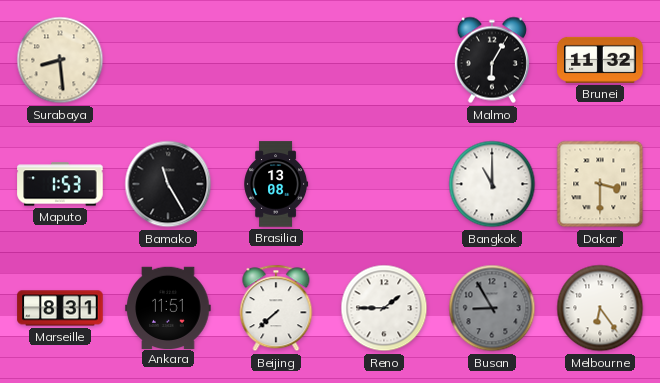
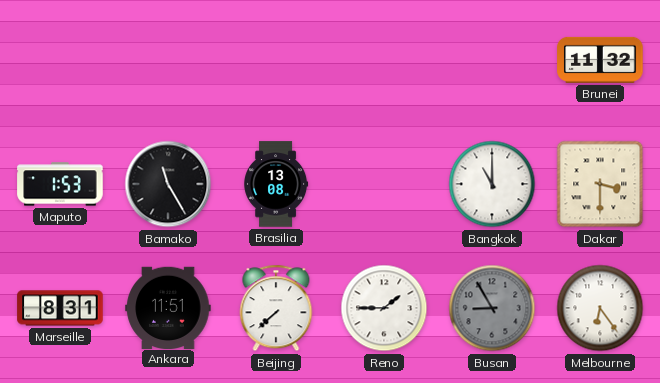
Surabaya: 8:29 -> none
Malmo: 6:05 -> none
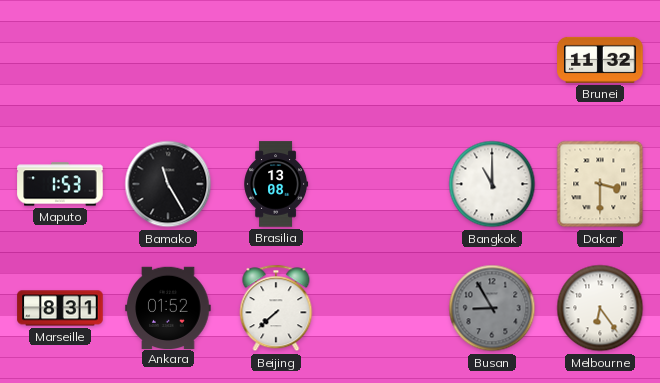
Ankara: 11:51 -> 01:52
Reno: 1:45 -> none
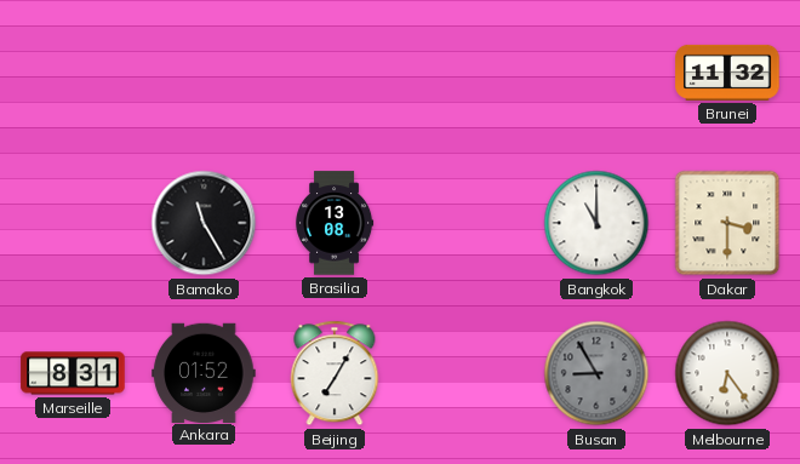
Maputo: 1:53 -> none
Beijing: 7:38 -> 7:05
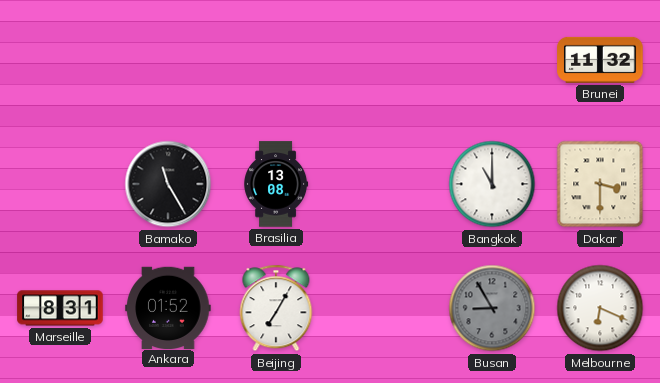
Melbourne: 6:24 -> 6:19
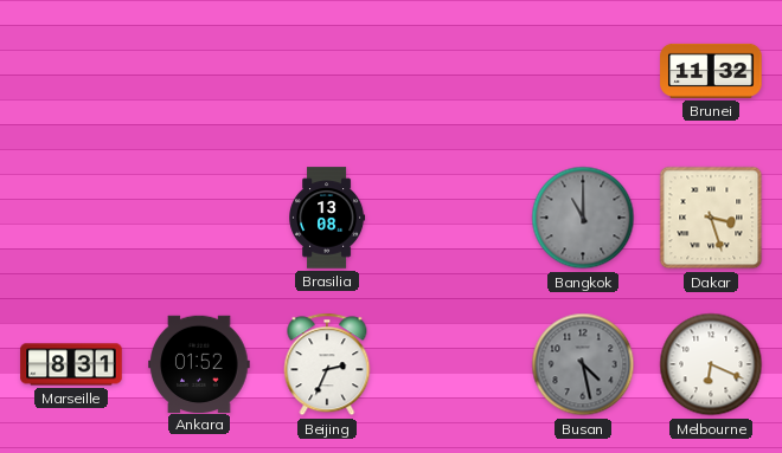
Bamako: 11:25 -> none
Bangkok dial: white -> grey
Dakar: 3:30 -> 3:27
Beijing: 7:05 -> 2:34
Busan: 8:55 -> 4:28
